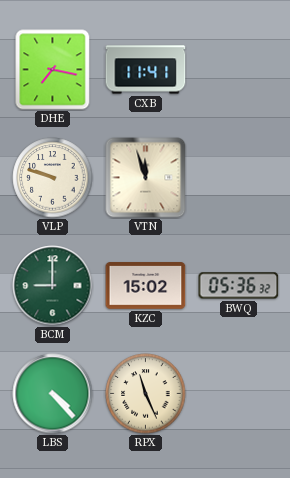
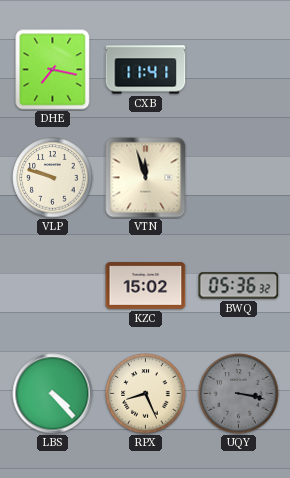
BCM: 9:00 -> none
RPX: 11:26 -> 8:26
UQY: none -> 3:17
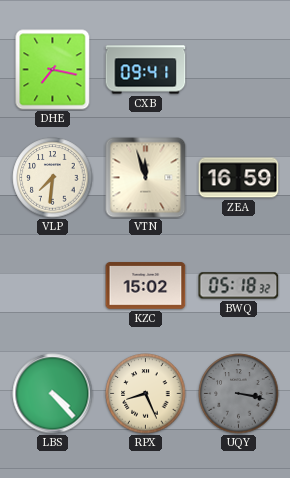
CXB: 11:41 -> 09:41
VLP: 9:48 -> 7:31
ZEA: none -> 16:59
BWQ: 05:36 -> 05:18
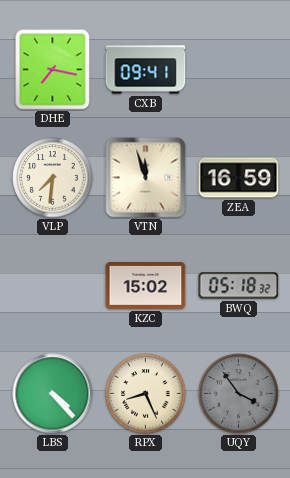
UQY: 3:17 -> 3:54
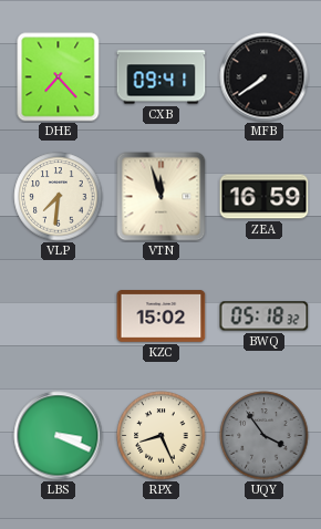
DHE: 7:17 -> 7:23
MFB: none -> 7:39
LBS: 4:23 -> 3:19
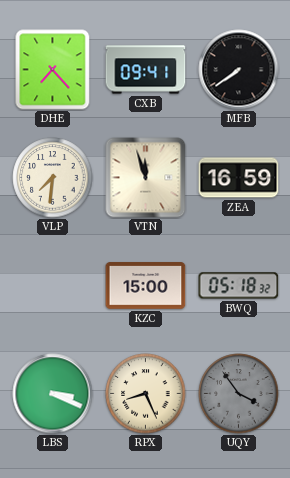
KZC: 15:02 -> 15:00
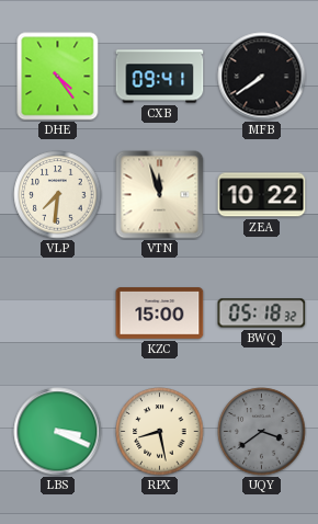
DHE: 7:23 -> 4:24
ZEA: 16:59 -> 10:22
RPX: 8:26 -> 8:28
UQY: 3:54 -> 3:39
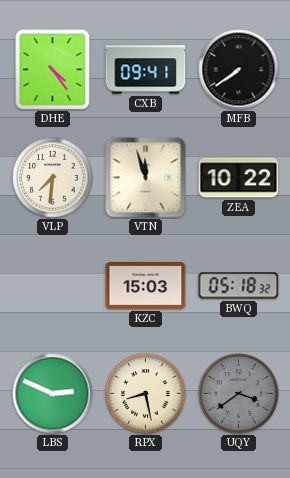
KZC: 15:00 -> 15:03
LBS: 3:19 -> 2:49
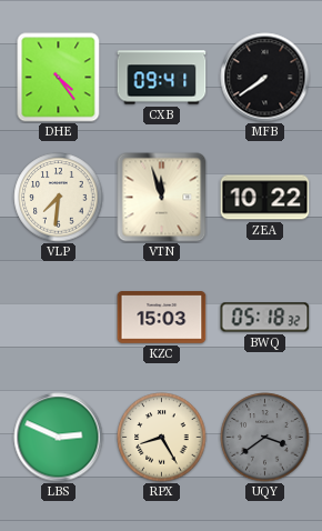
RPX: 8:28 -> 8:25
